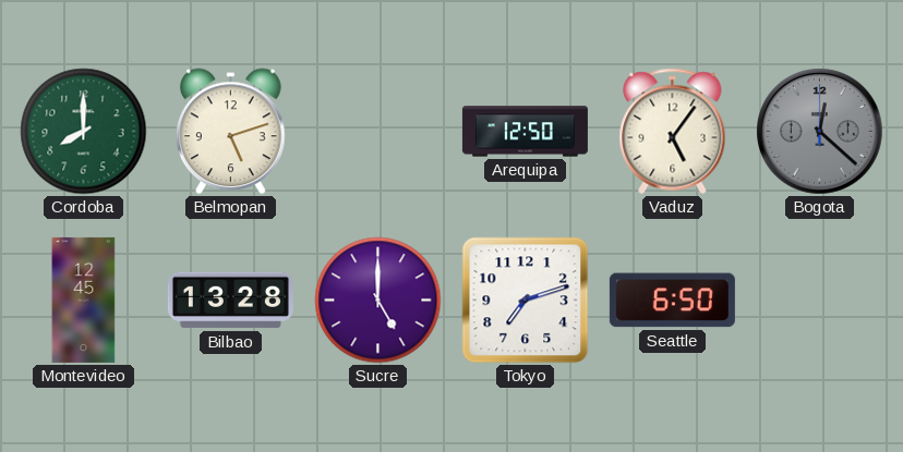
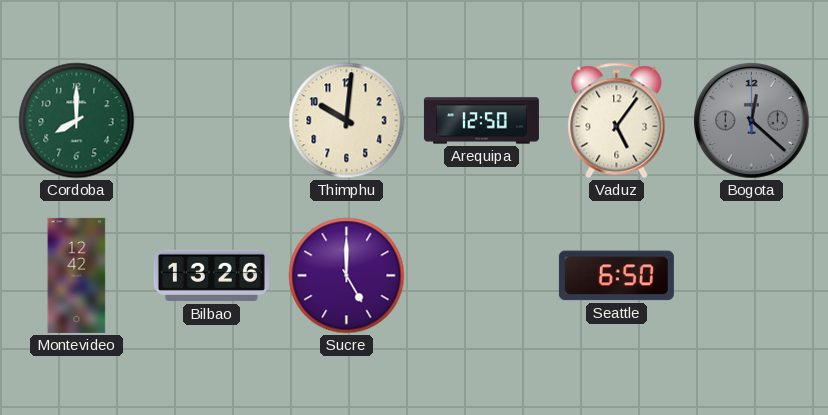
Belmopan: 5:12 -> none
Thimphu: none -> 10:01
Montevideo: 12:45 -> 12:42
Bilbao: 13:28 -> 13:26
Tokyo: 7:12 -> none
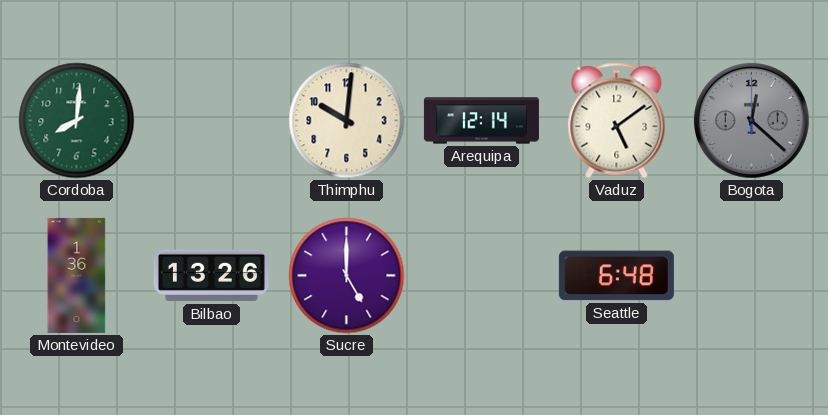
Cordoba: 8:00 -> 8:01
Arequipa: 12:50 -> 12:14
Vaduz: 5:06 -> 5:09
Montevideo: 12:42 -> 1:36
Seattle: 6:50 -> 6:48
